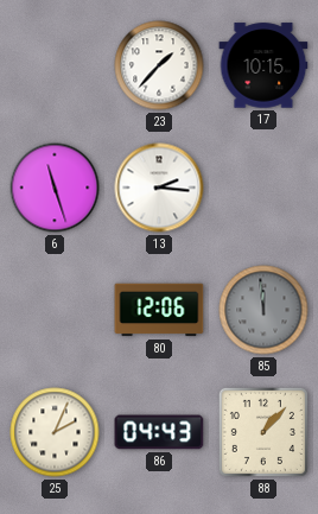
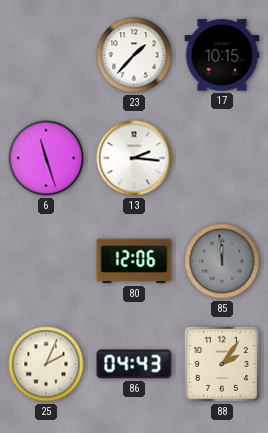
88: 1:07 -> 2:06
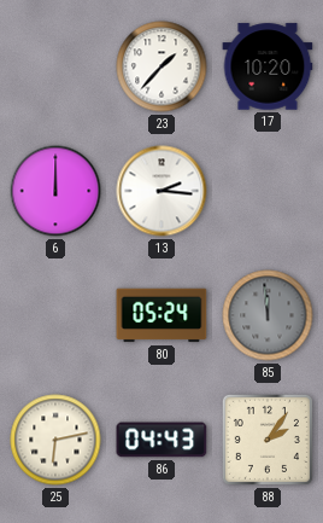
17: 10:15 -> 10:20
6: 11:27 -> 12:00
80: 12:06 -> 05:24
25: 2:04 -> 6:13
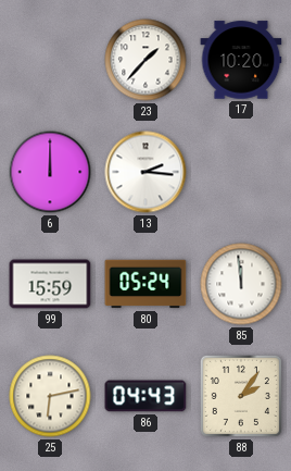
99: none -> 15:59
85 dial: grey -> white
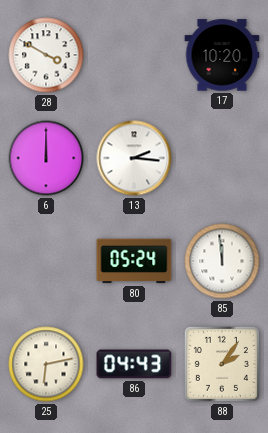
28: none -> 3:50
23: 1:37 -> none
99: 15:59 -> none
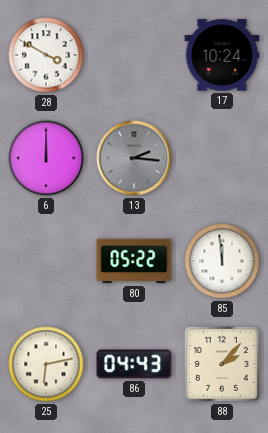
17: 10:20 -> 10:24
13 dial: white -> grey
80: 05:24 -> 05:22
88: 2:06 -> 2:07
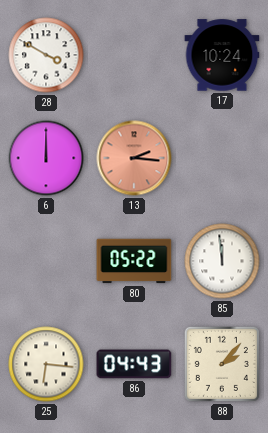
13 dial: grey -> salmon
25: 6:13 -> 6:16
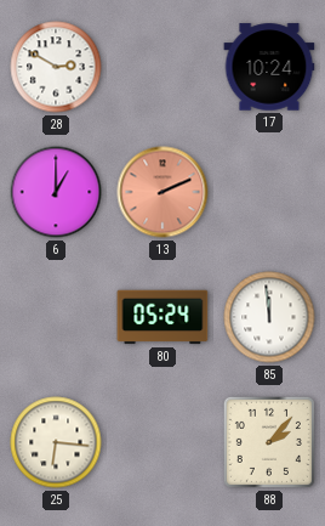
28: 3:50 -> 2:50
6: 12:00 -> 1:00
13: 2:16 -> 2:11
80: 05:22 -> 05:24
86: 04:43 -> none
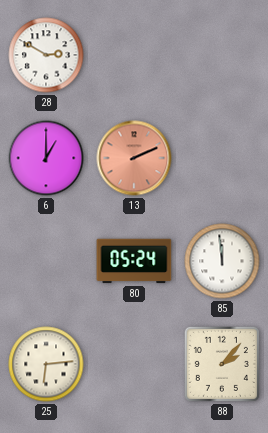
17: 10:24 -> none
25: 6:16 -> 6:14
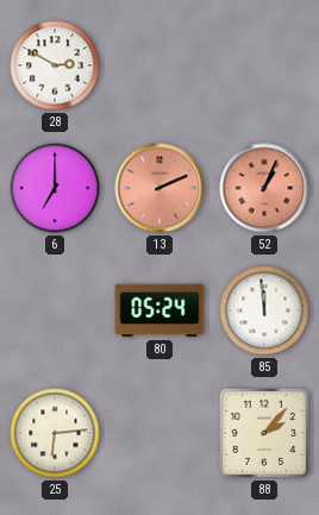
6: 1:00 -> 7:00
52: none -> 1:04
